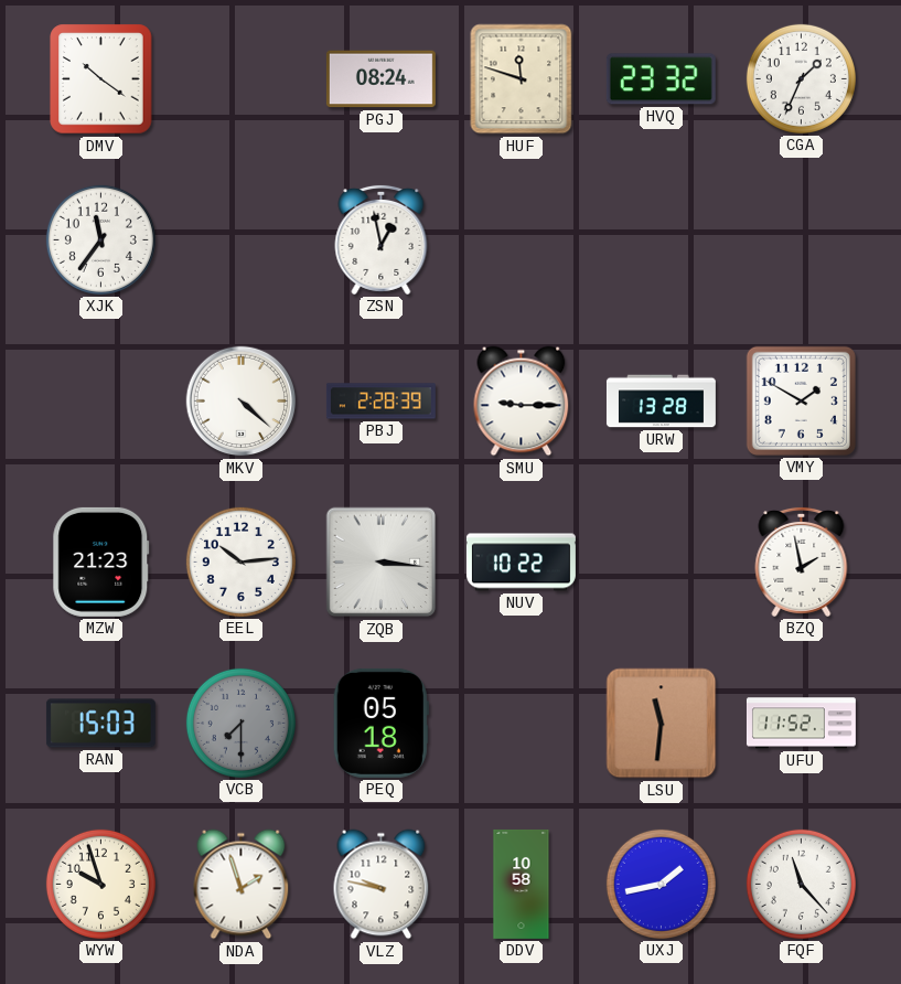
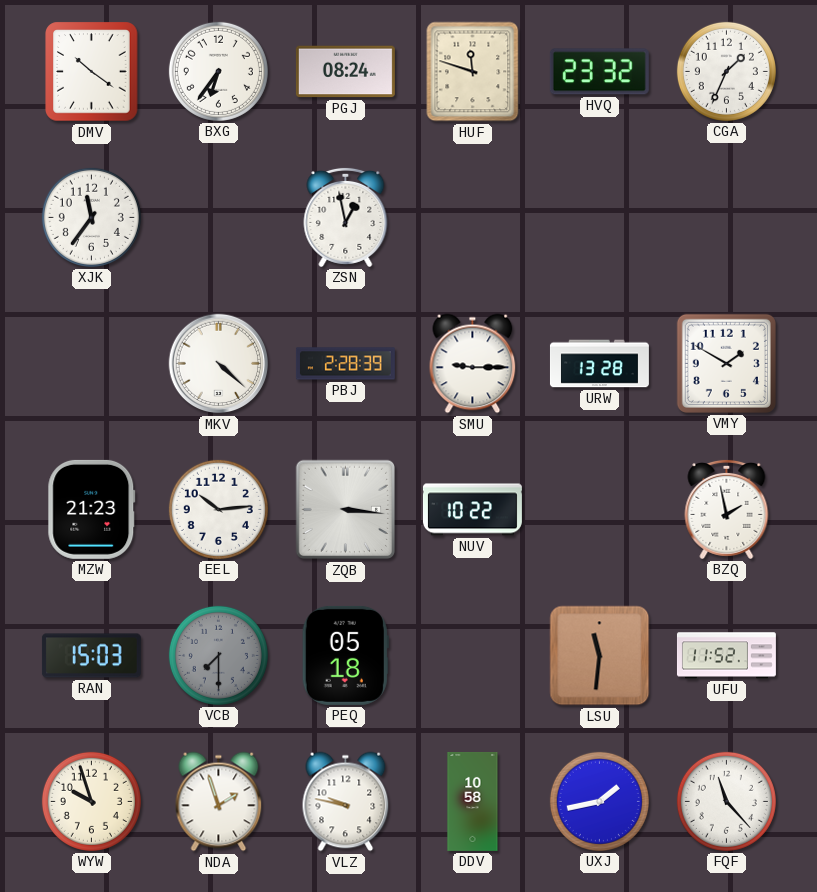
BXG: none -> 6:36
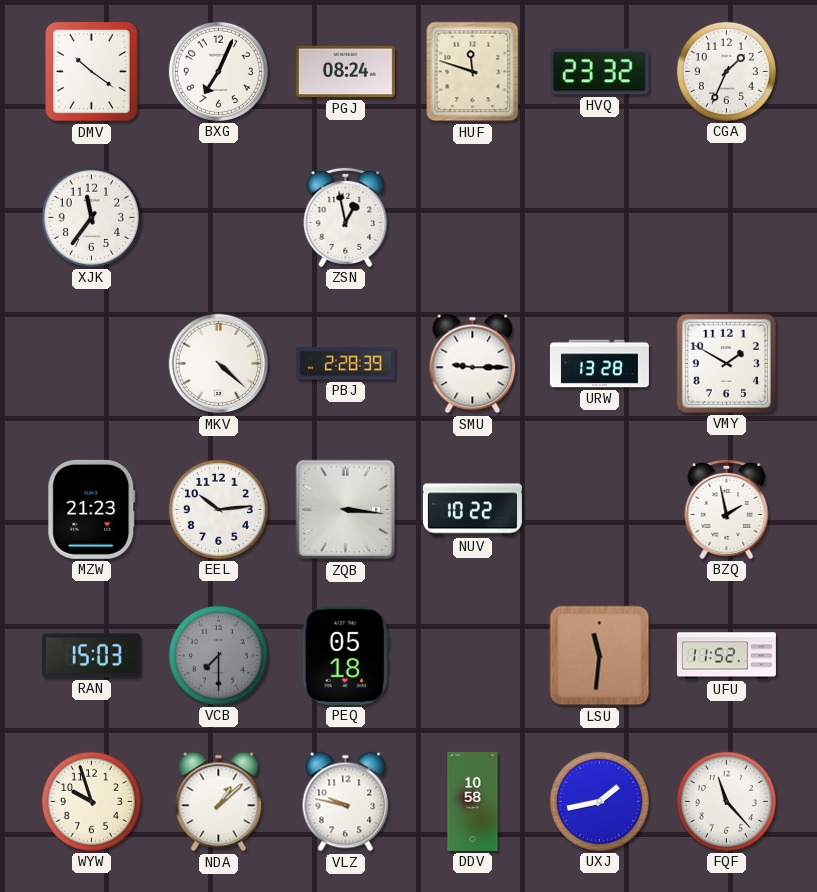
BXG: 6:36 -> 7:04
NDA: 1:57 -> 1:08
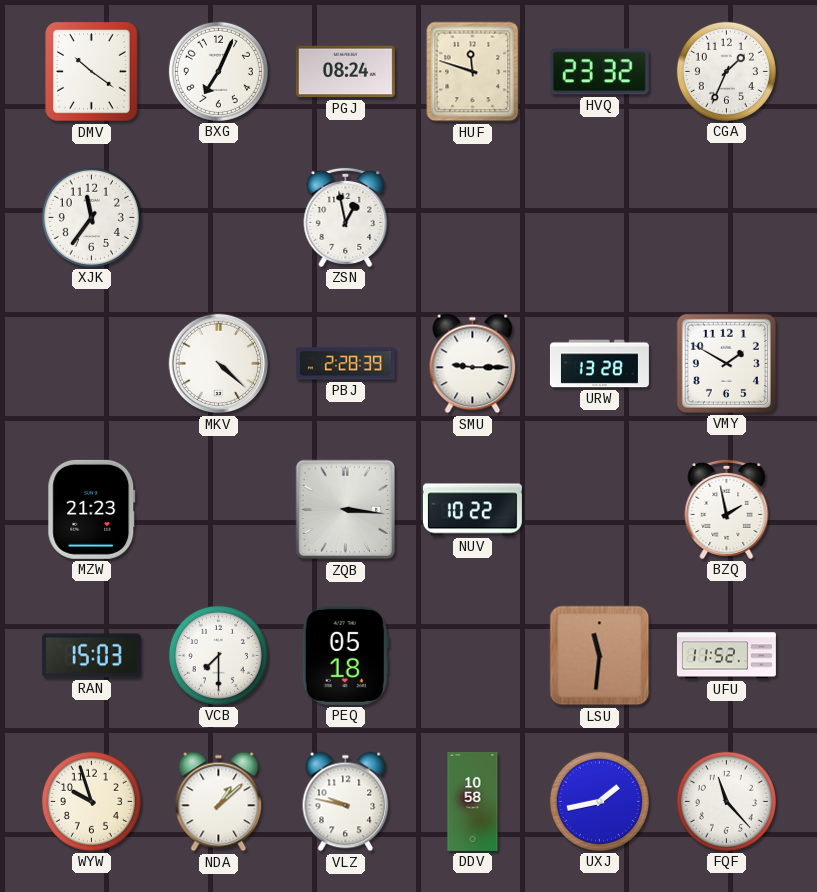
EEL: 10:14 -> none
VCB dial: grey -> white
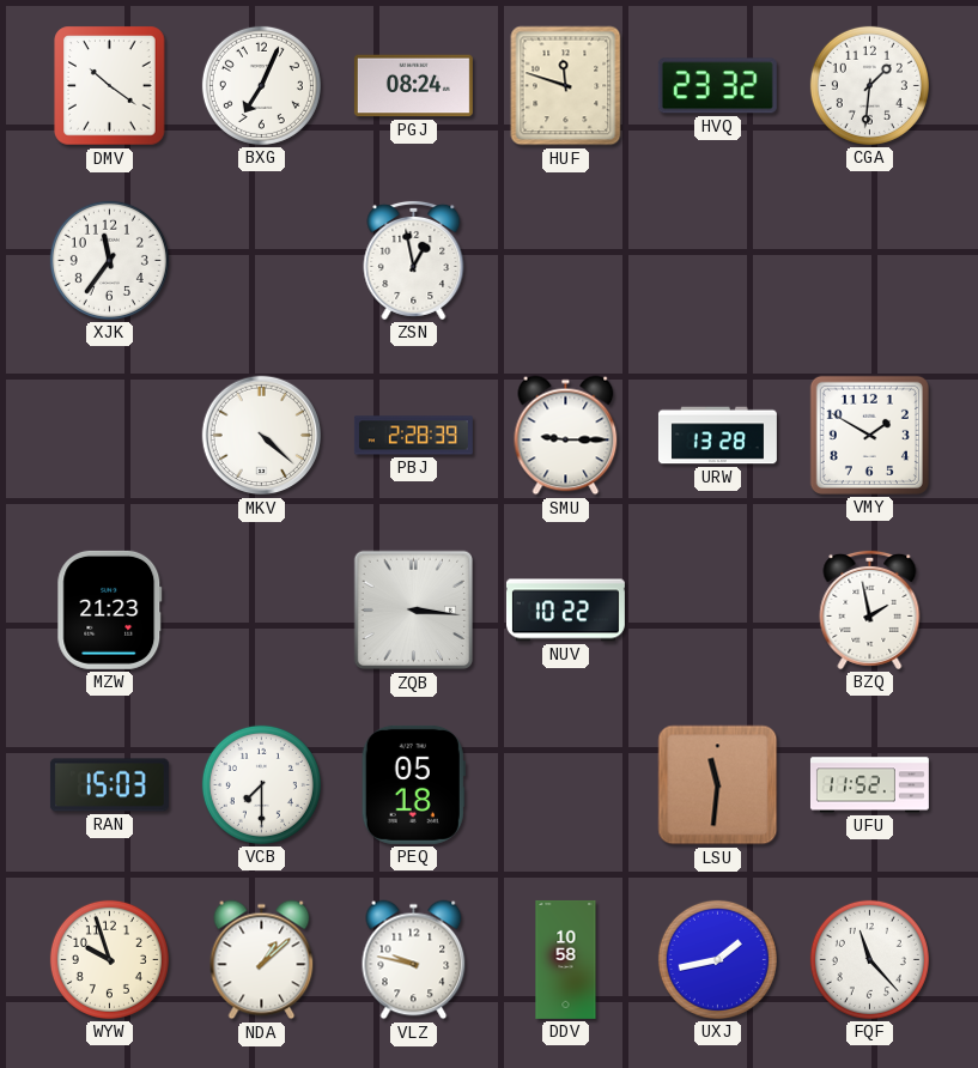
CGA: 1:34 -> 1:31
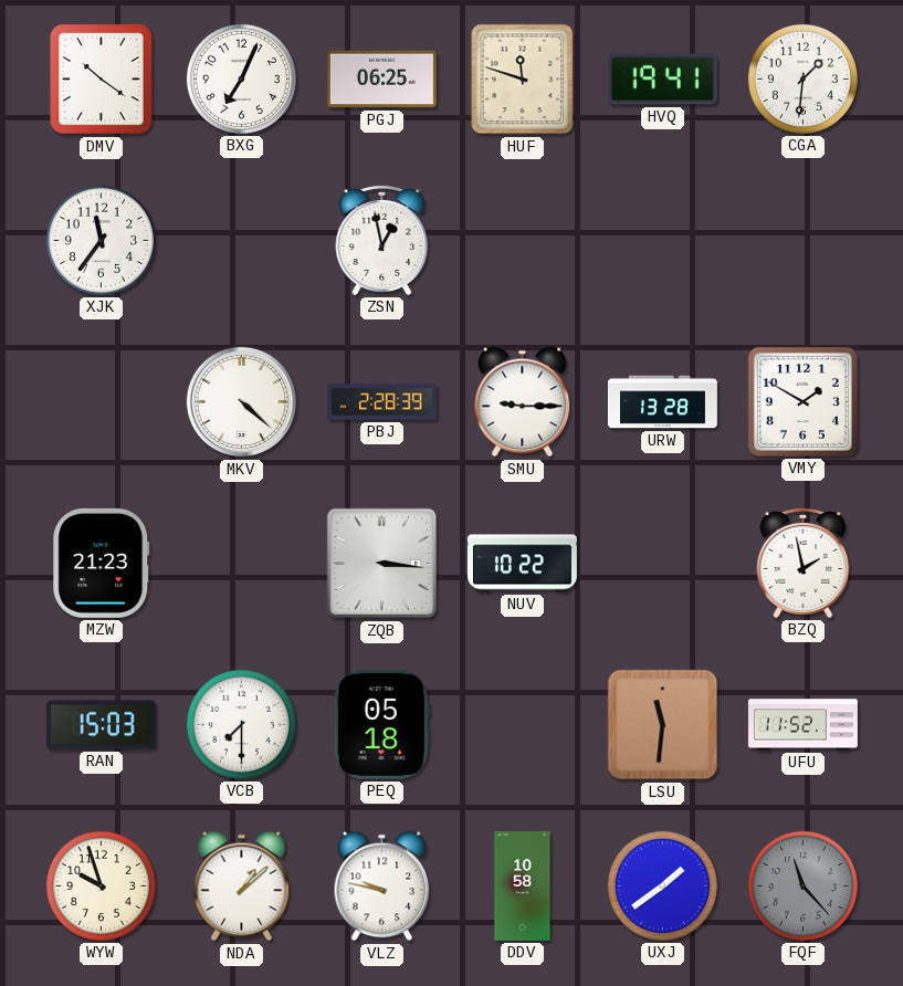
PGJ: 08:24 -> 06:25
HVQ: 23:32 -> 19:41
UXJ: 1:43 -> 1:39
FQF dial: white -> grey
